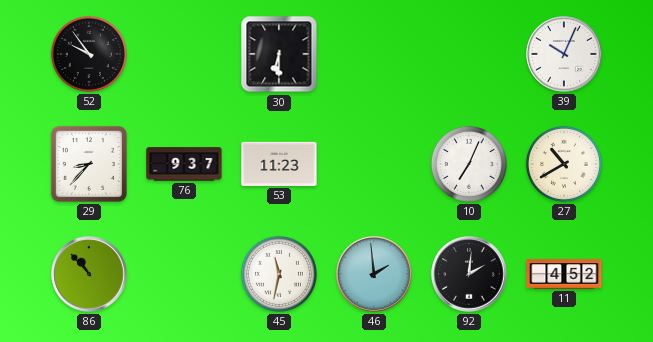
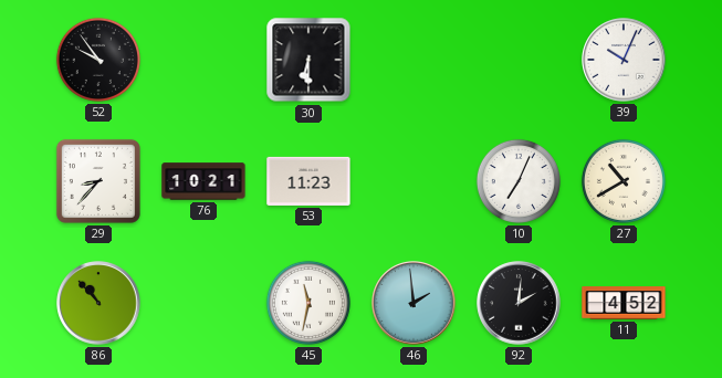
76: 9:37 -> 10:21
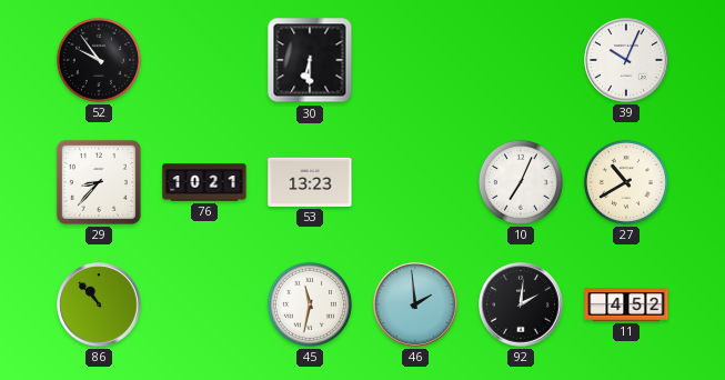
53: 11:23 -> 13:23
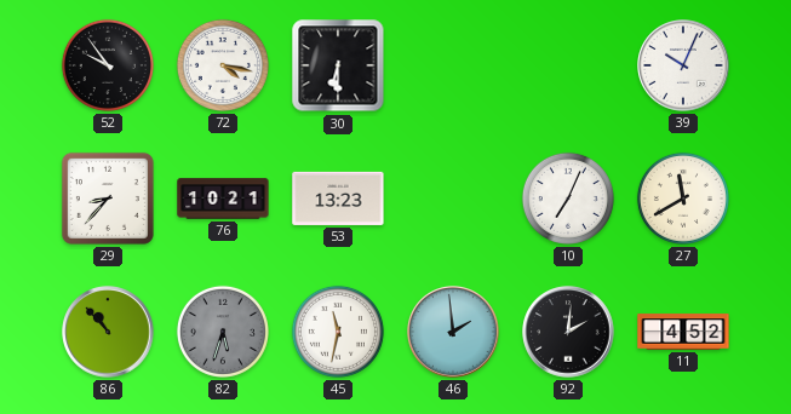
72: none -> 4:17
27: 10:40 -> 11:40
82: none -> 5:33
